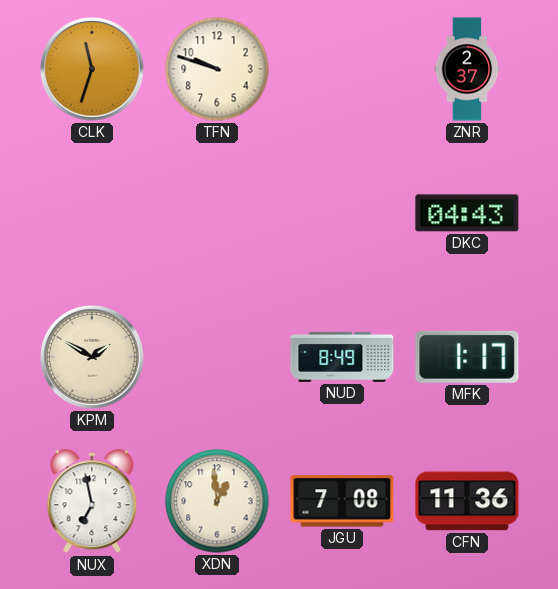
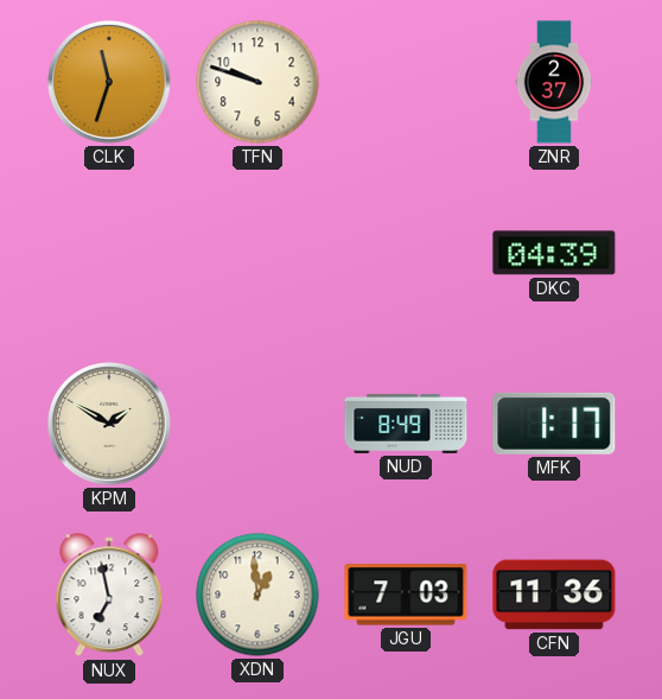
DKC: 04:43 -> 04:39
JGU: 7:08 -> 7:03
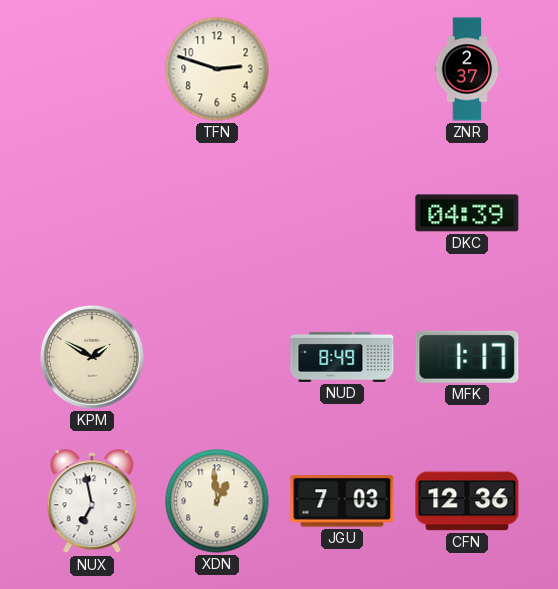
CLK: 11:33 -> none
TFN: 9:48 -> 2:48
CFN: 11:36 -> 12:36
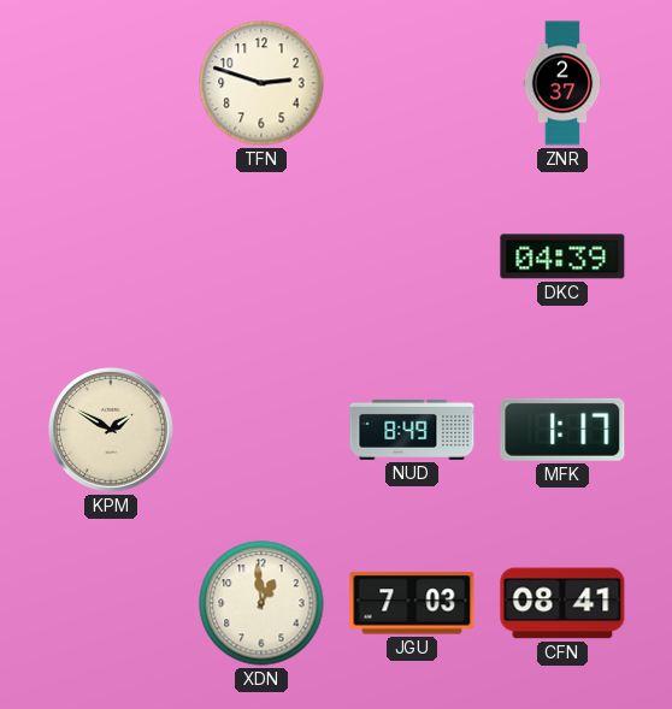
NUX: 6:58 -> none
CFN: 12:36 -> 08:41
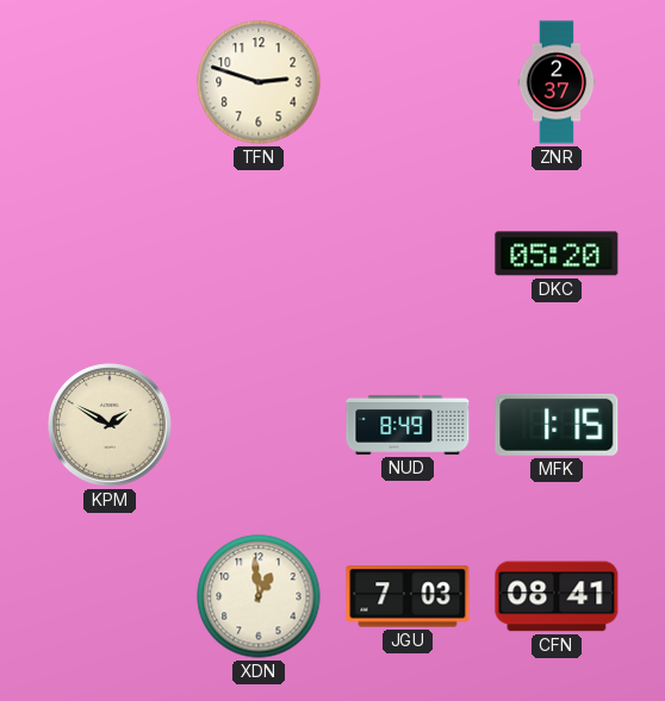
DKC: 04:39 -> 05:20
MFK: 1:17 -> 1:15
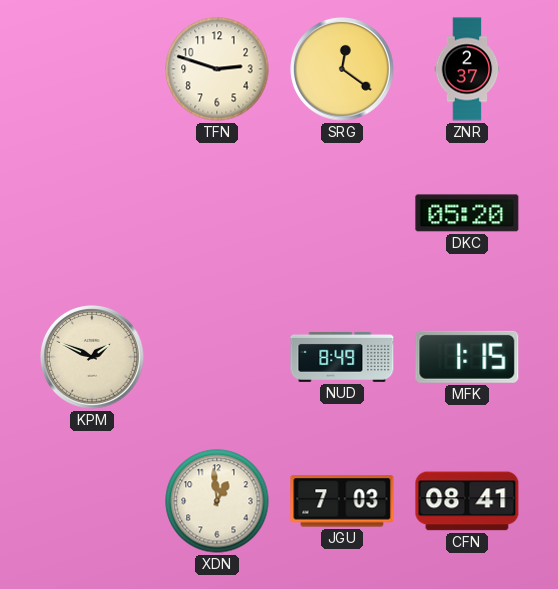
SRG: none -> 12:21
KPM: 1:50 -> 1:49
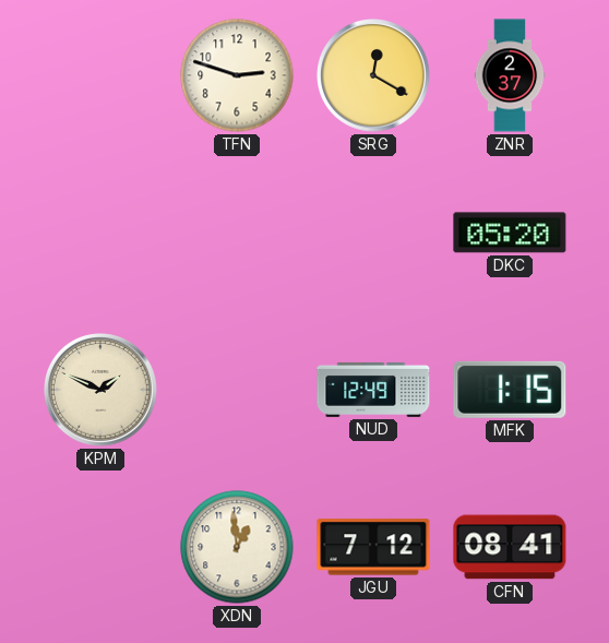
SRG: 12:21 -> 12:20
NUD: 8:49 -> 12:49
JGU: 7:03 -> 7:12
